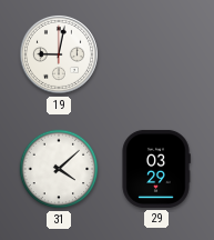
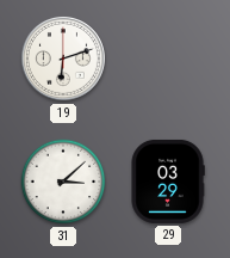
19: 9:02 -> 6:12
31: 4:08 -> 3:08
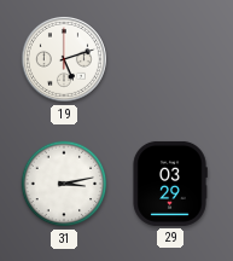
19: 6:12 -> 5:12
31: 3:08 -> 3:13
